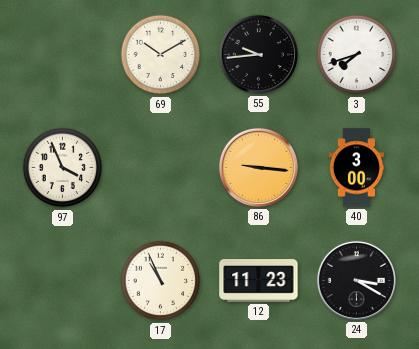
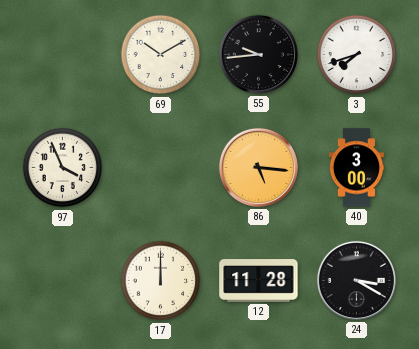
86: 9:16 -> 5:16
17: 10:56 -> 12:00
12: 11:23 -> 11:28
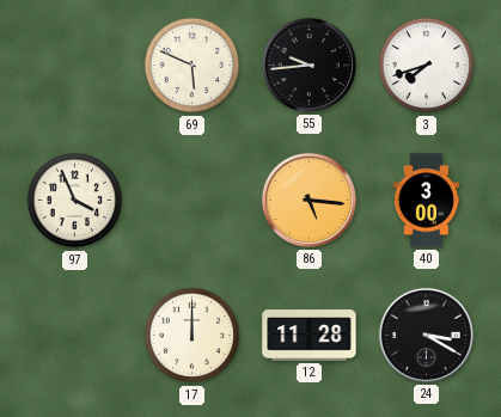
69: 10:10 -> 5:49
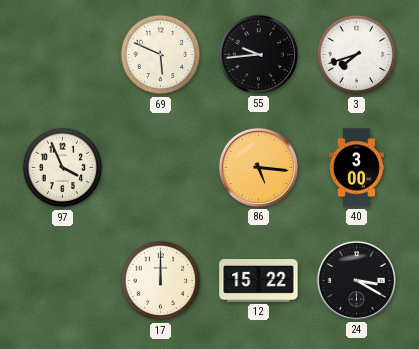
12: 11:28 -> 15:22
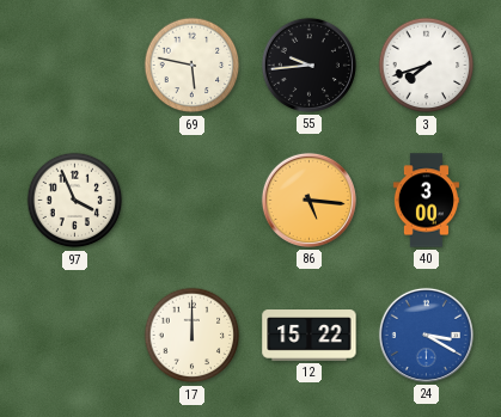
69: 5:49 -> 5:47
24 dial: black -> blue
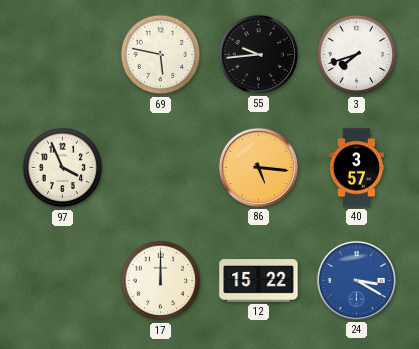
40: 3:00 -> 3:57
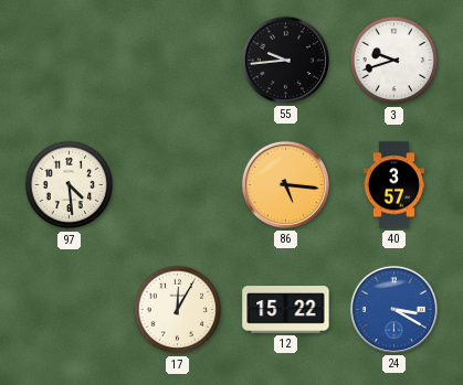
69: 5:47 -> none
3: 7:42 -> 9:42
97: 3:56 -> 4:29
17: 12:00 -> 12:05
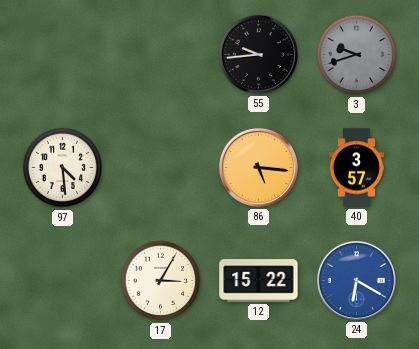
3 dial: white -> grey
17: 12:05 -> 3:05
24: 3:20 -> 6:20
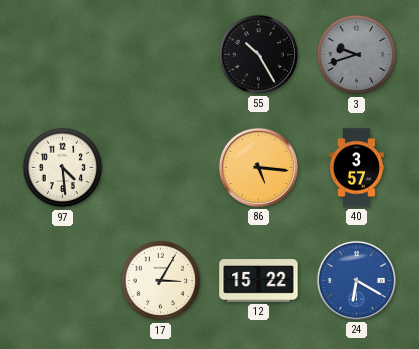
55: 9:44 -> 10:25
